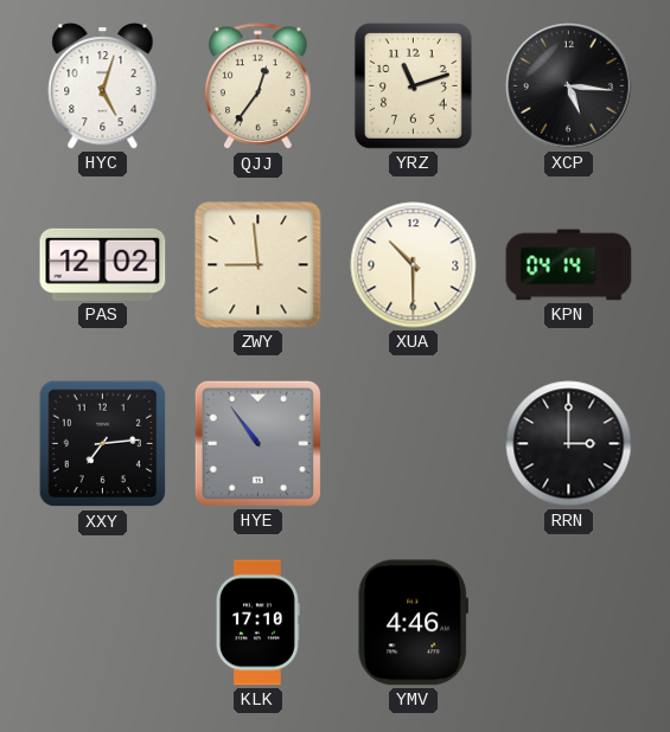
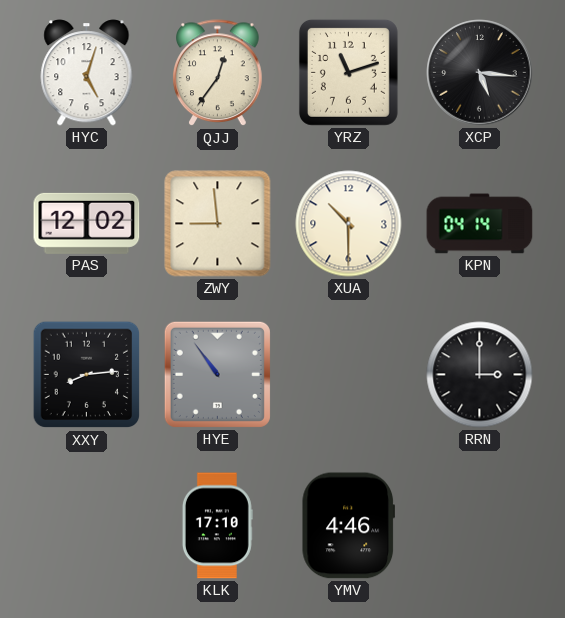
XXY: 7:14 -> 8:14
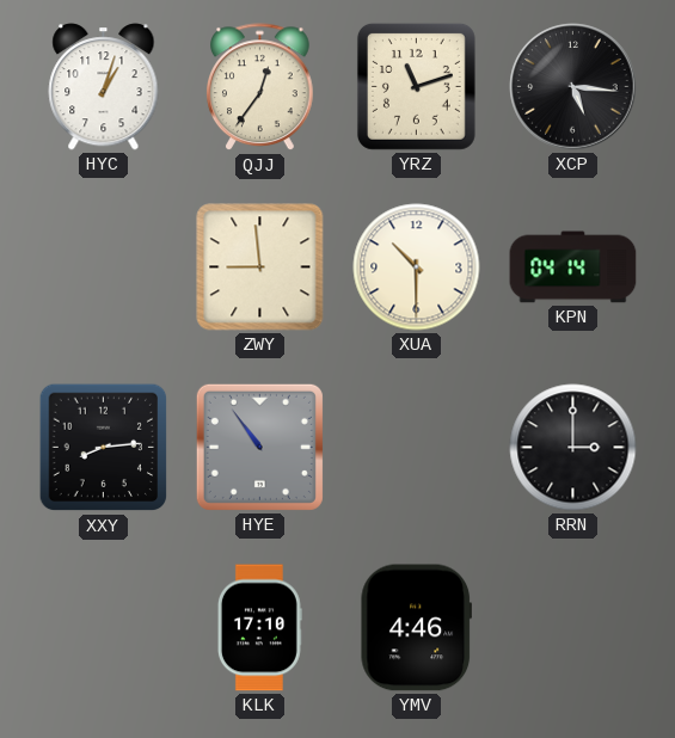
HYC: 5:03 -> 1:03
PAS: 12:02 -> none
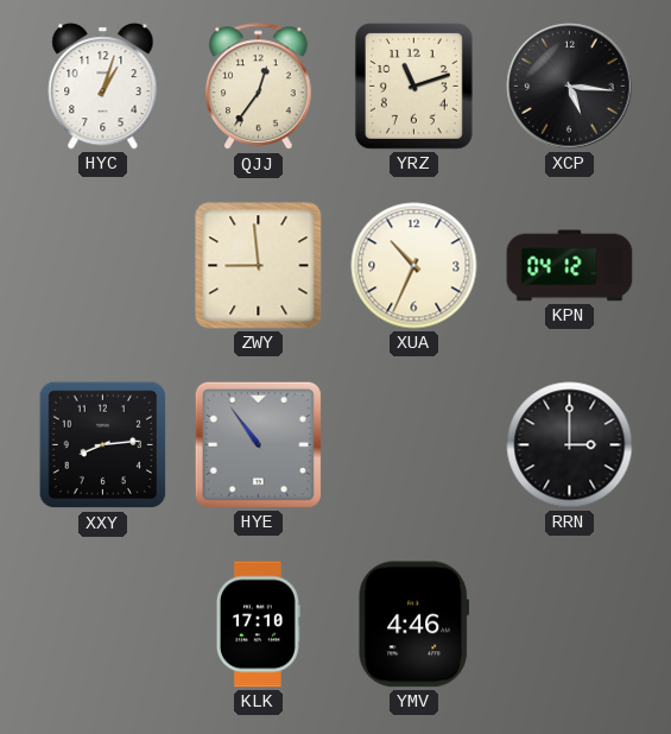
XUA: 10:30 -> 10:34
KPN: 04:14 -> 04:12
